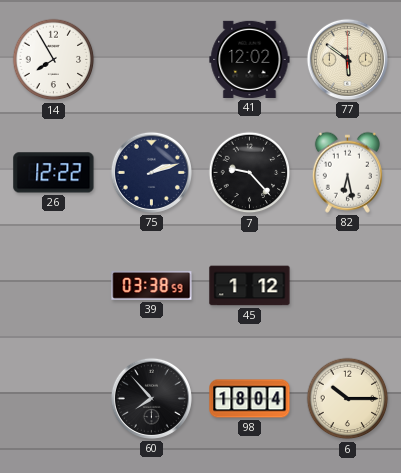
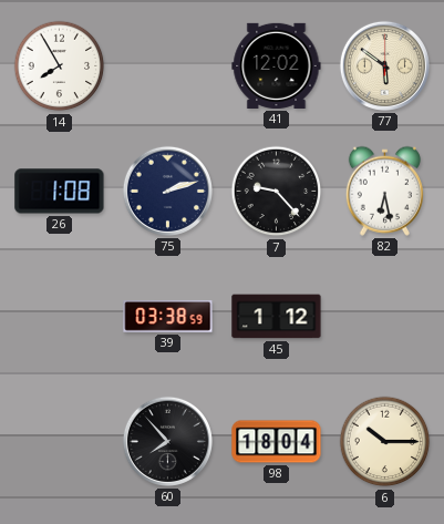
26: 12:22 -> 1:08
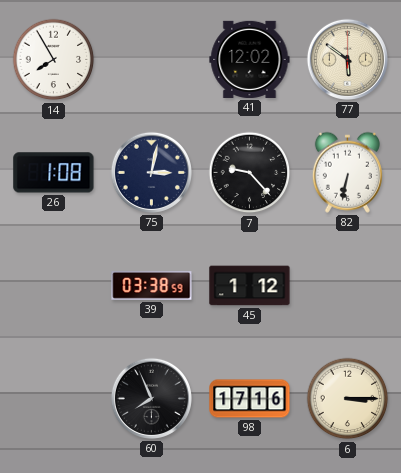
75: 2:12 -> 3:02
82: 6:28 -> 6:32
60: 7:53 -> 7:56
98: 18:04 -> 17:16
6: 10:15 -> 3:15
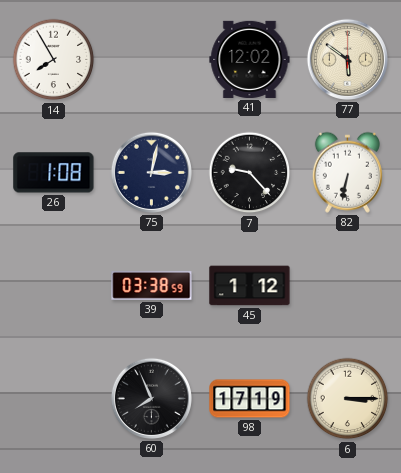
98: 17:16 -> 17:19
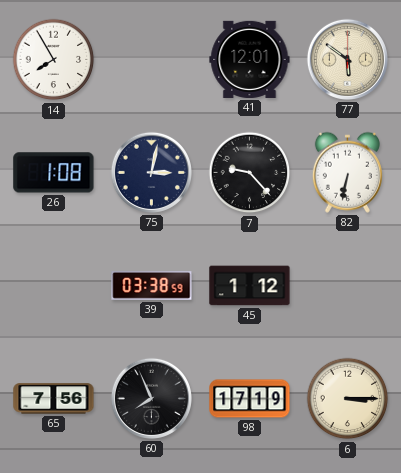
41: 12:02 -> 12:01
65: none -> 7:56
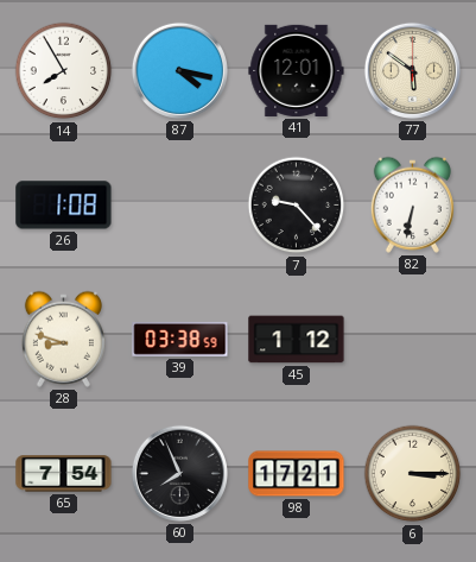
87: none -> 4:17
75: 3:02 -> none
28: none -> 8:48
65: 7:56 -> 7:54
98: 17:19 -> 17:21
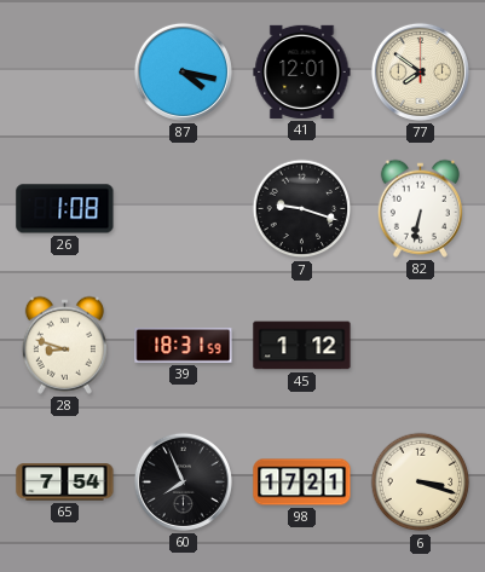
14: 7:55 -> none
77: 5:51 -> 7:51
7: 9:23 -> 9:18
39: 03:38 -> 18:31
6: 3:15 -> 3:18
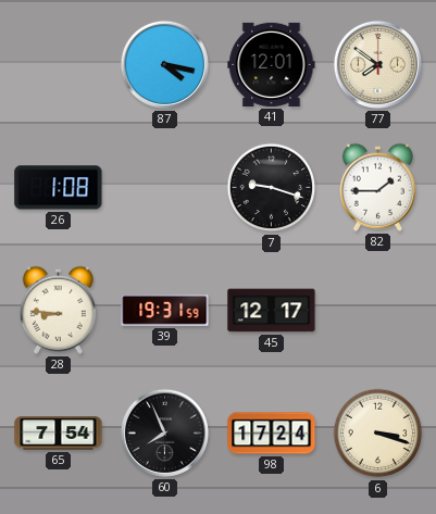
82: 6:32 -> 1:45
28: 8:48 -> 8:46
39: 18:31 -> 19:31
45: 1:12 -> 12:17
98: 17:21 -> 17:24
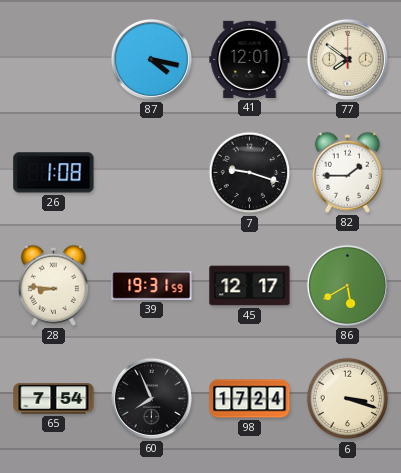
86: none -> 5:40
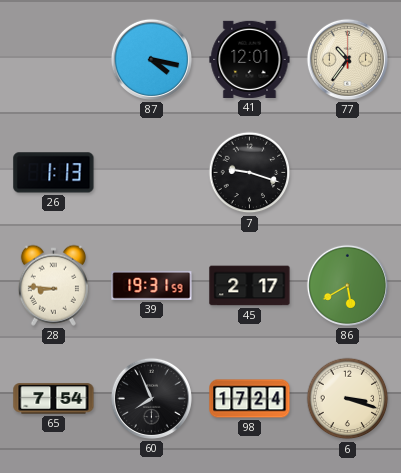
77: 7:51 -> 10:36
26: 1:08 -> 1:13
82: 1:45 -> none
45: 12:17 -> 2:17
